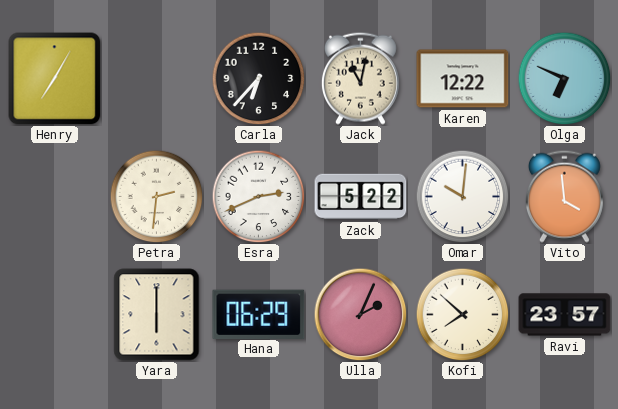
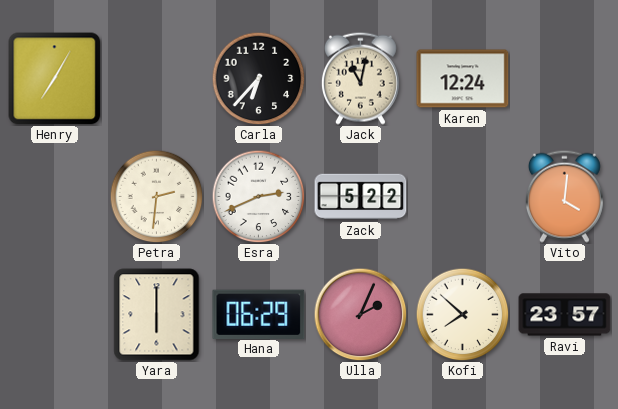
Karen: 12:22 -> 12:24
Olga: 6:49 -> none
Omar: 10:01 -> none
Vito: 3:59 -> 4:01
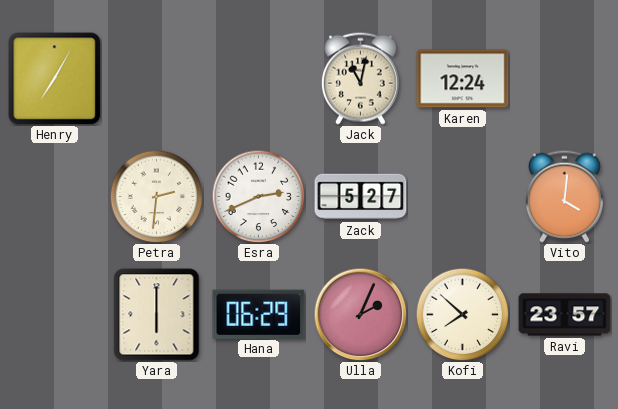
Carla: 6:37 -> none
Zack: 5:22 -> 5:27
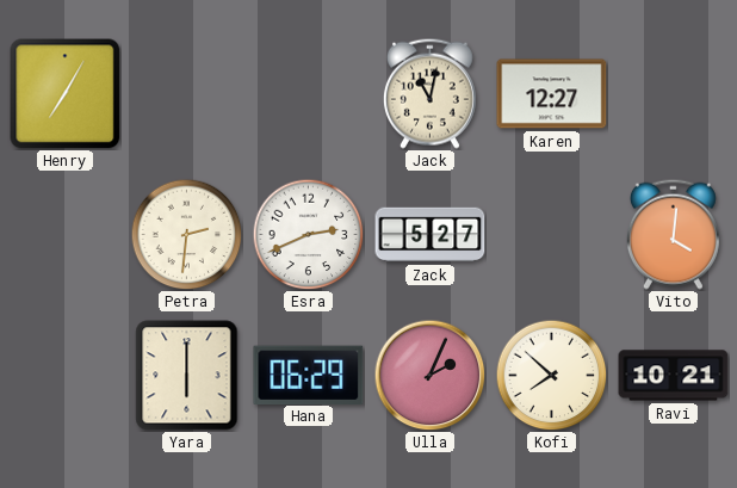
Karen: 12:24 -> 12:27
Ravi: 23:57 -> 10:21
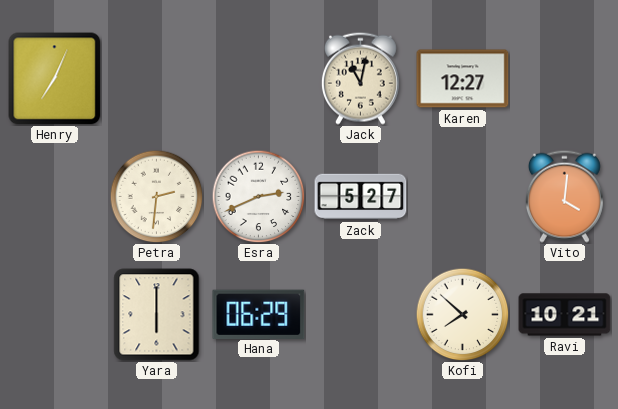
Henry: 7:05 -> 7:04
Ulla: 2:04 -> none
